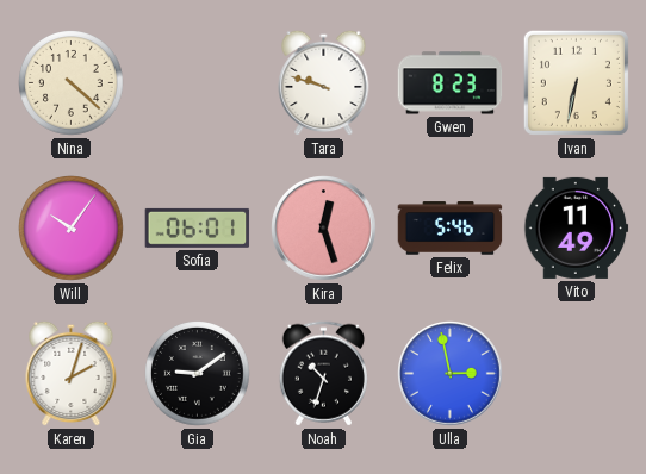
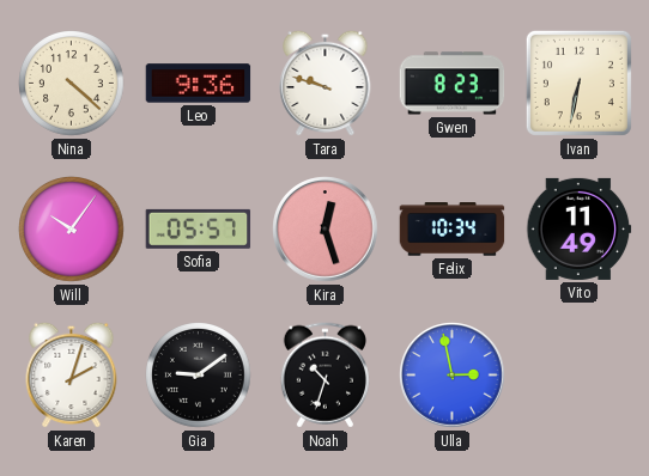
Leo: none -> 9:36
Sofia: 06:01 -> 05:57
Felix: 5:46 -> 10:34
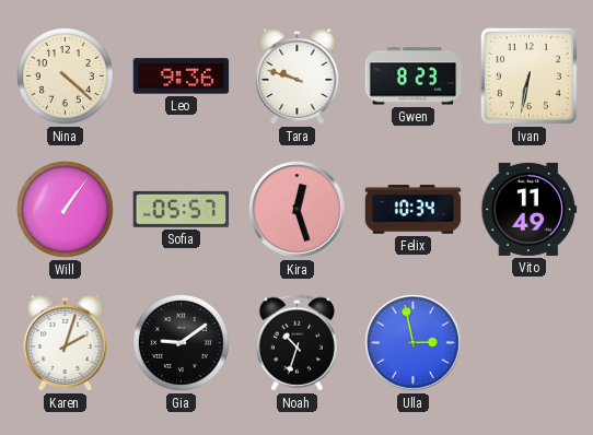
Will: 10:06 -> 1:06
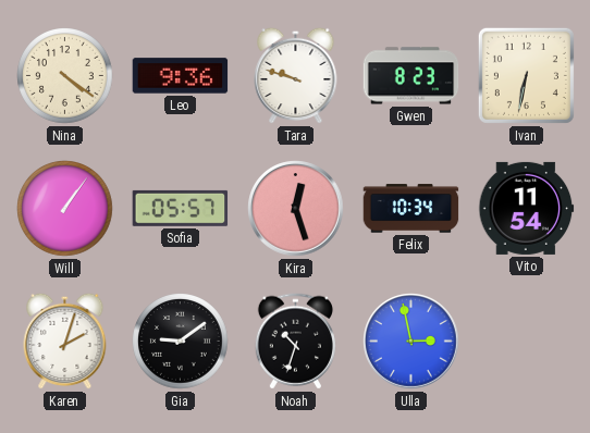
Nina: 4:22 -> 4:21
Vito: 11:49 -> 11:54
